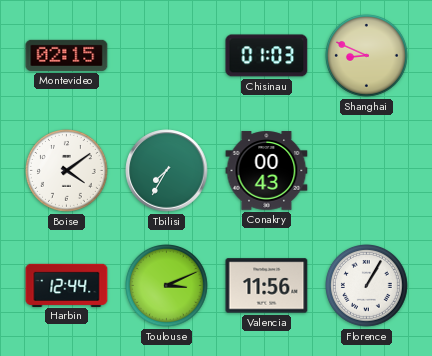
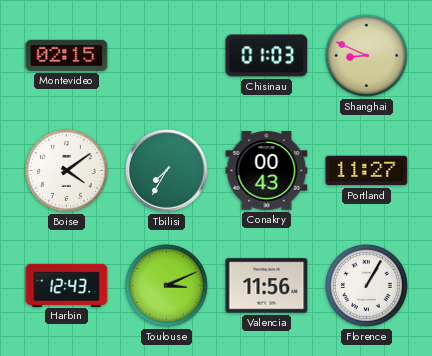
Portland: none -> 11:27
Harbin: 12:44 -> 12:43
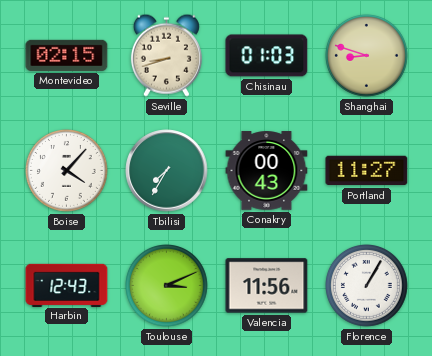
Seville: none -> 8:42
Shanghai: 8:49 -> 8:48
Boise: 4:09 -> 4:07
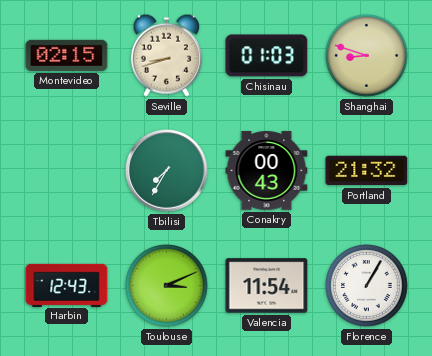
Boise: 4:07 -> none
Portland: 11:27 -> 21:32
Valencia: 11:56 -> 11:54
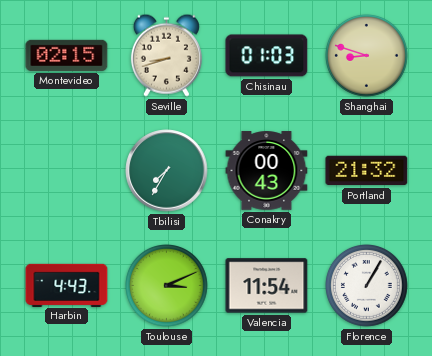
Harbin: 12:43 -> 4:43
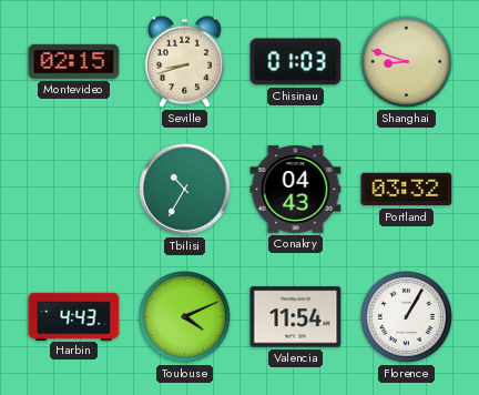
Tbilisi: 7:35 -> 10:35
Conakry: 00:43 -> 04:43
Portland: 21:32 -> 03:32
Toulouse: 3:11 -> 4:11
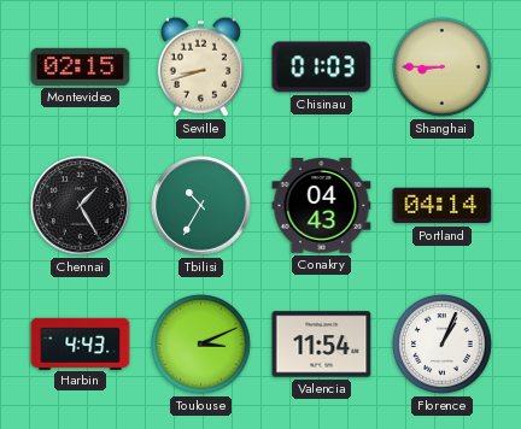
Shanghai: 8:48 -> 8:45
Chennai: none -> 1:25
Portland: 03:32 -> 04:14
Toulouse: 4:11 -> 3:11
Florence: 1:05 -> 1:04
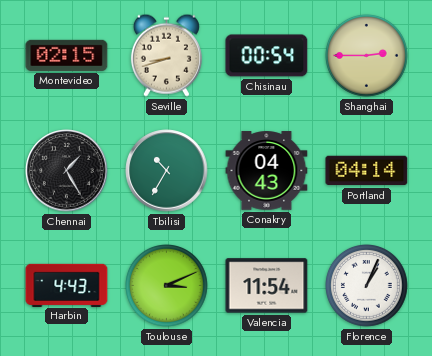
Chisinau: 01:03 -> 00:54
Shanghai: 8:45 -> 2:45
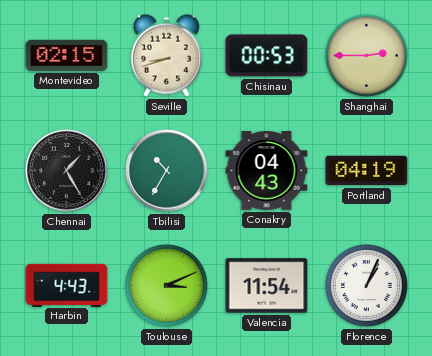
Chisinau: 00:54 -> 00:53
Portland: 04:14 -> 04:19
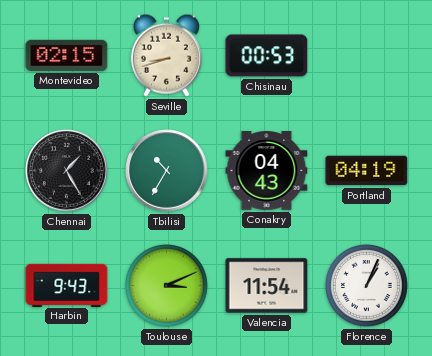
Shanghai: 2:45 -> none
Harbin: 4:43 -> 9:43
